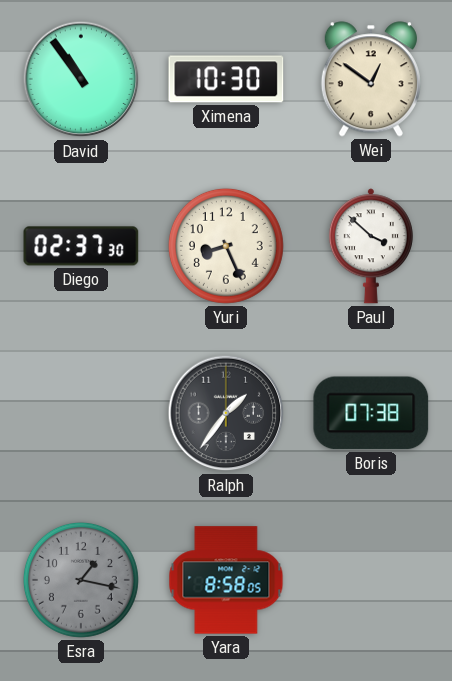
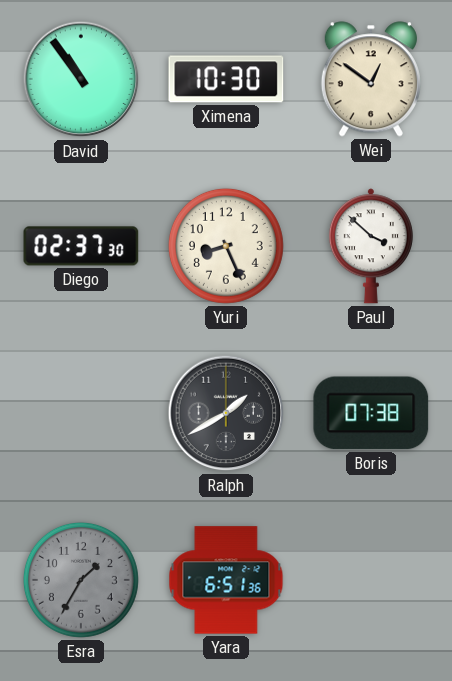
Ralph: 1:36 -> 1:40
Esra: 1:17 -> 1:35
Yara: 8:58 -> 6:51
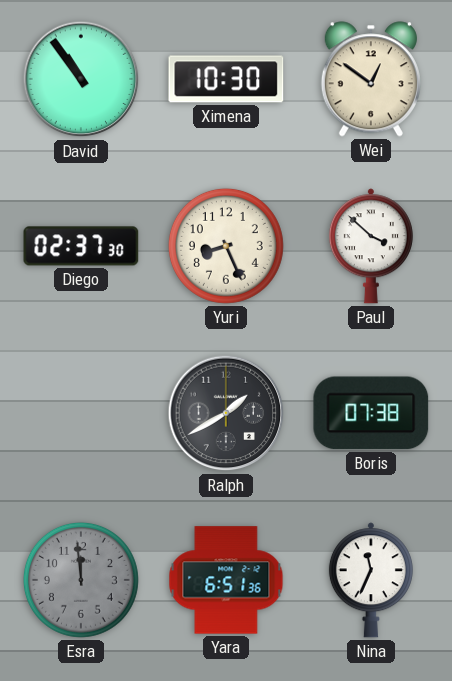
Esra: 1:35 -> 11:59
Nina: none -> 11:34
